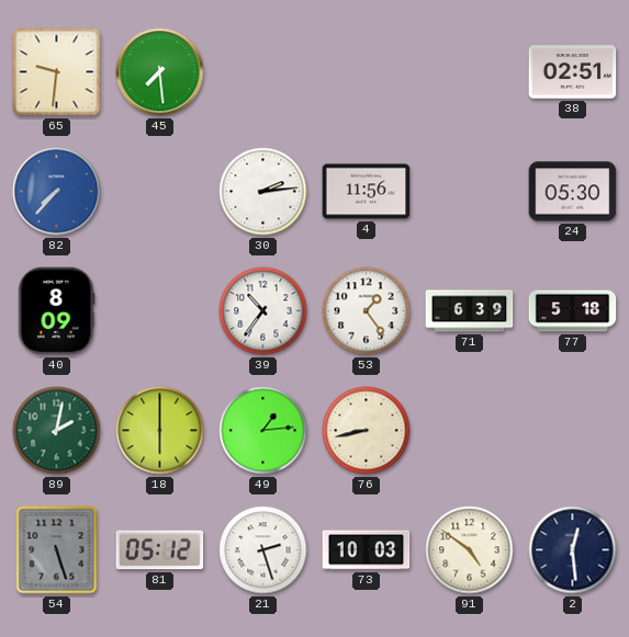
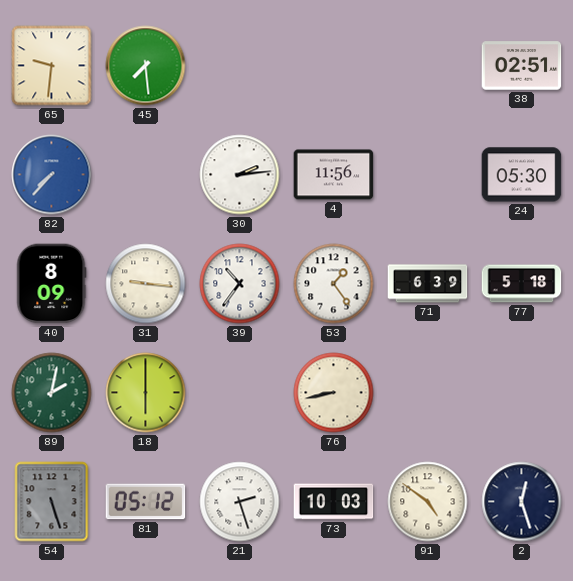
31: none -> 9:16
49: 1:14 -> none
2: 12:29 -> 12:27
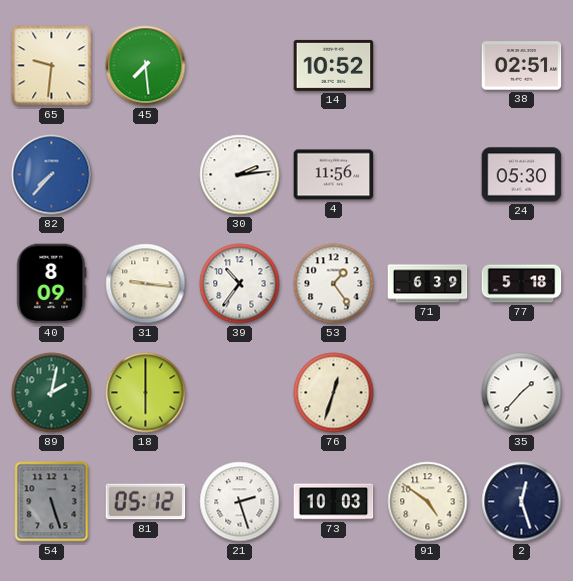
14: none -> 10:52
76: 8:43 -> 12:33
35: none -> 1:37
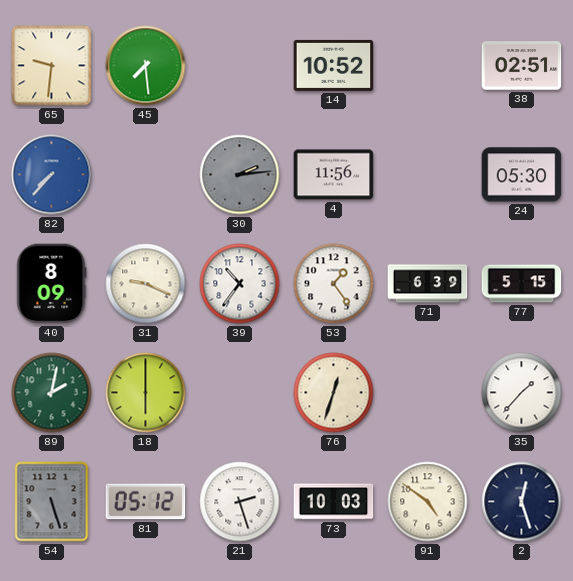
30 dial: white -> grey
31: 9:16 -> 9:19
77: 5:18 -> 5:15
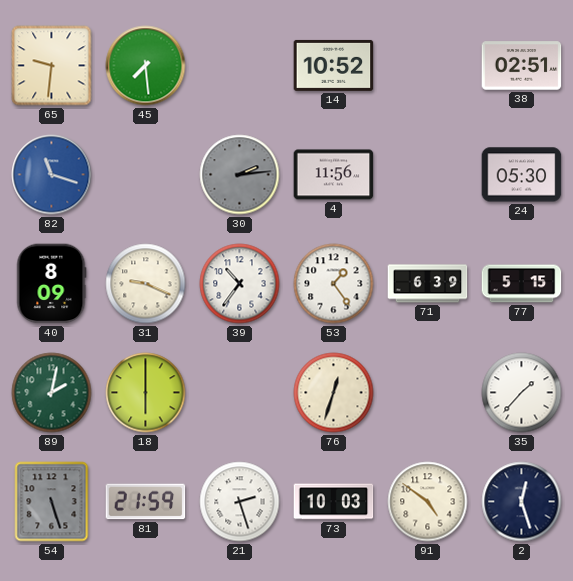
82: 7:37 -> 11:18
81: 05:12 -> 21:59
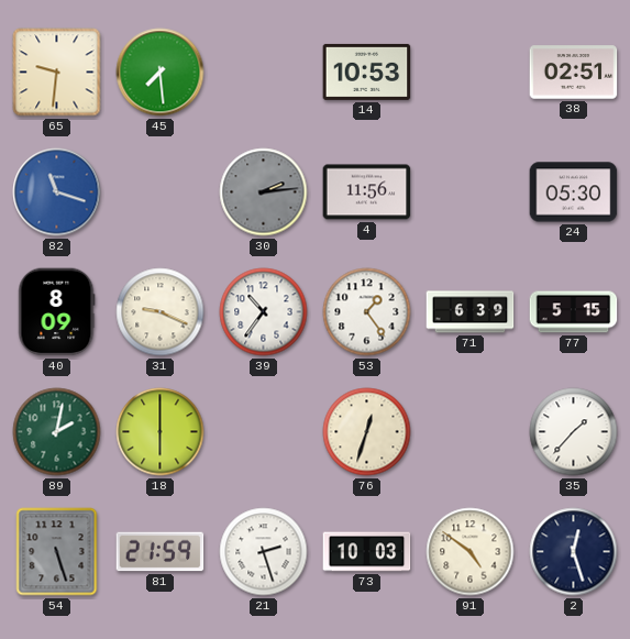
14: 10:52 -> 10:53
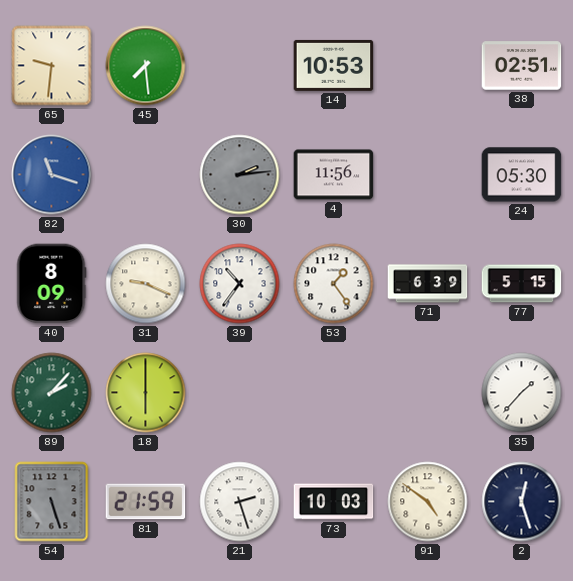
89: 2:02 -> 2:07
76: 12:33 -> none
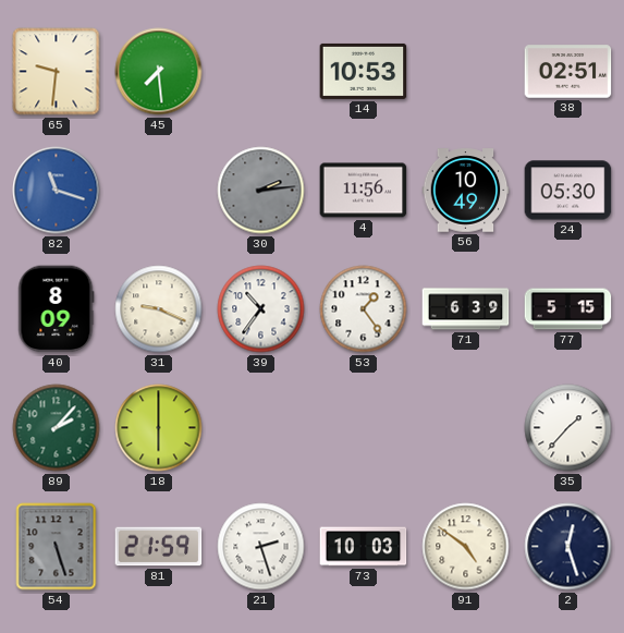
56: none -> 10:49
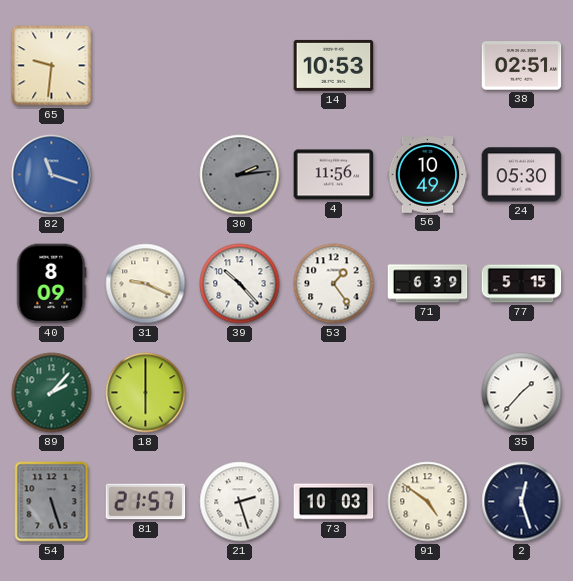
45: 7:29 -> none
39: 10:36 -> 10:23
81: 21:59 -> 21:57
